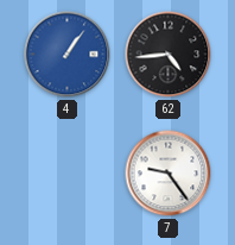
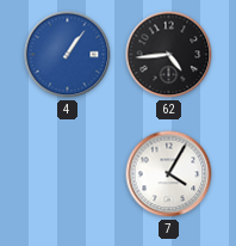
7: 9:24 -> 4:05
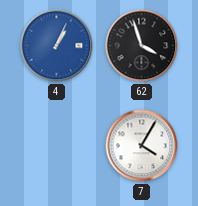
4: 1:06 -> 1:04
62: 4:44 -> 3:57
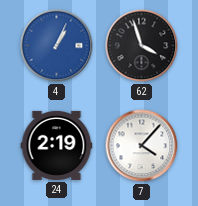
24: none -> 2:19
7: 4:05 -> 4:07
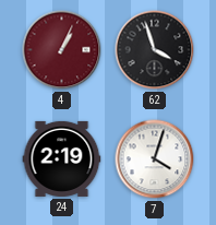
4 dial: blue -> burgundy
7: 4:07 -> 4:03
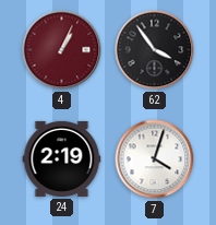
62: 3:57 -> 3:54
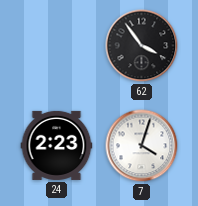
4: 1:04 -> none
24: 2:19 -> 2:23
